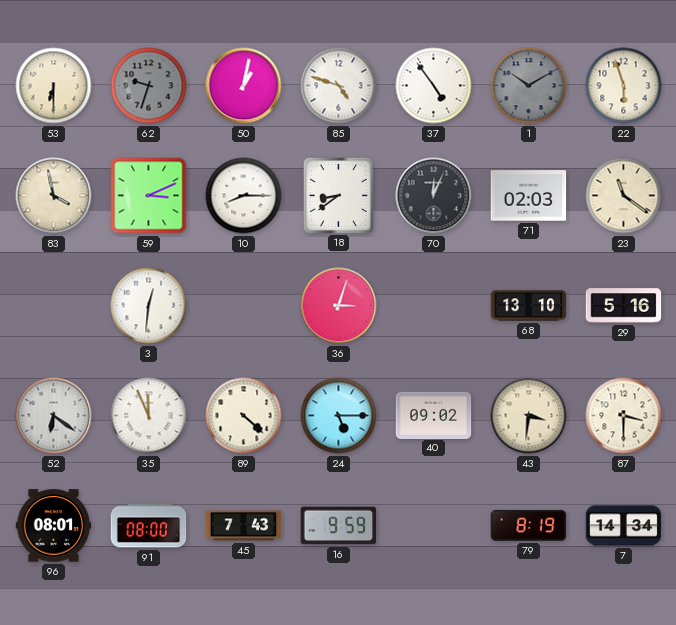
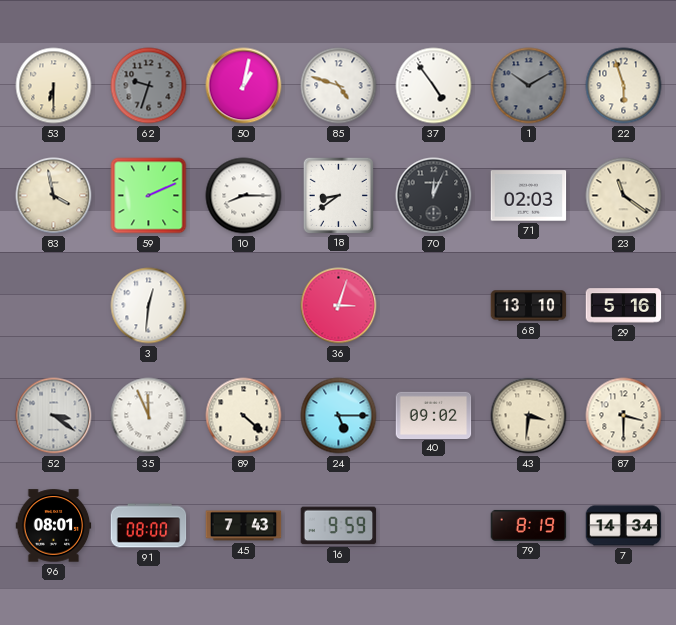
59: 3:11 -> 2:11
52: 6:21 -> 3:21
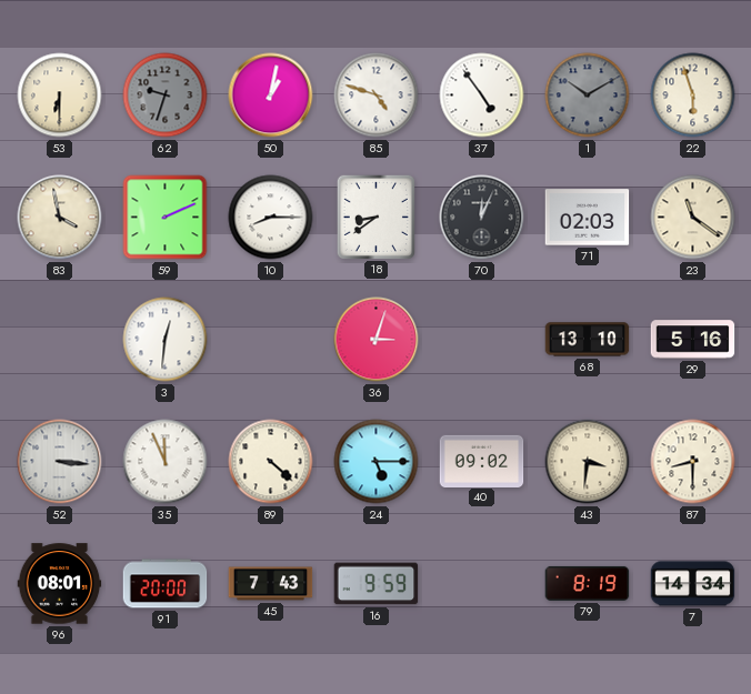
52: 3:21 -> 3:16
87: 3:30 -> 8:30
91: 08:00 -> 20:00
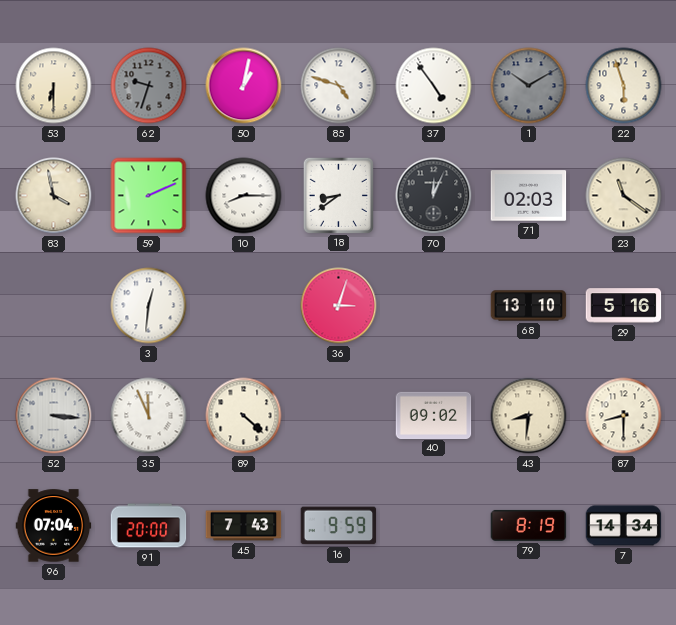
24: 5:15 -> none
43: 3:31 -> 8:31
96: 08:01 -> 07:04
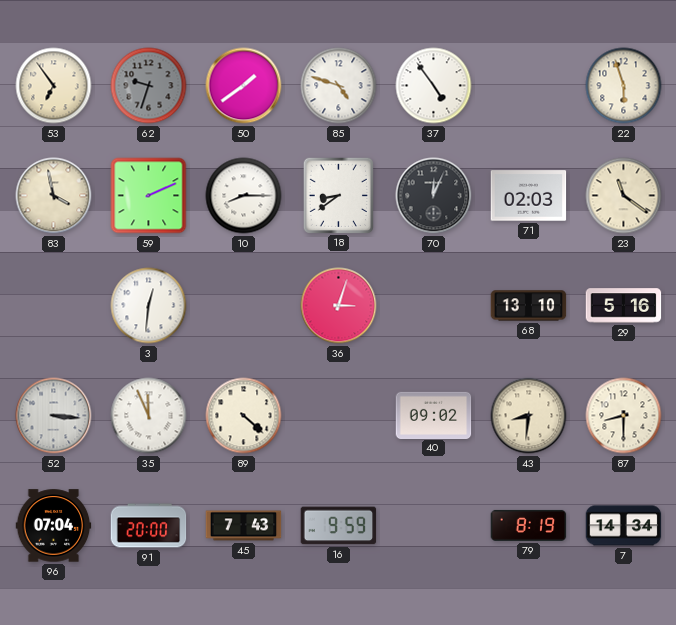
53: 6:30 -> 6:54
50: 1:02 -> 1:39
1: 10:10 -> none
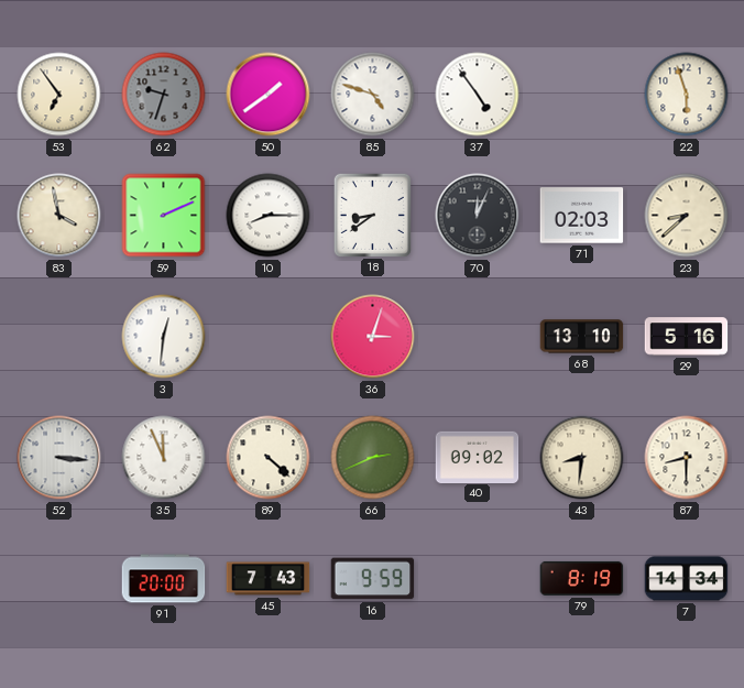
23: 11:21 -> 8:38
66: none -> 2:41
96: 07:04 -> none
